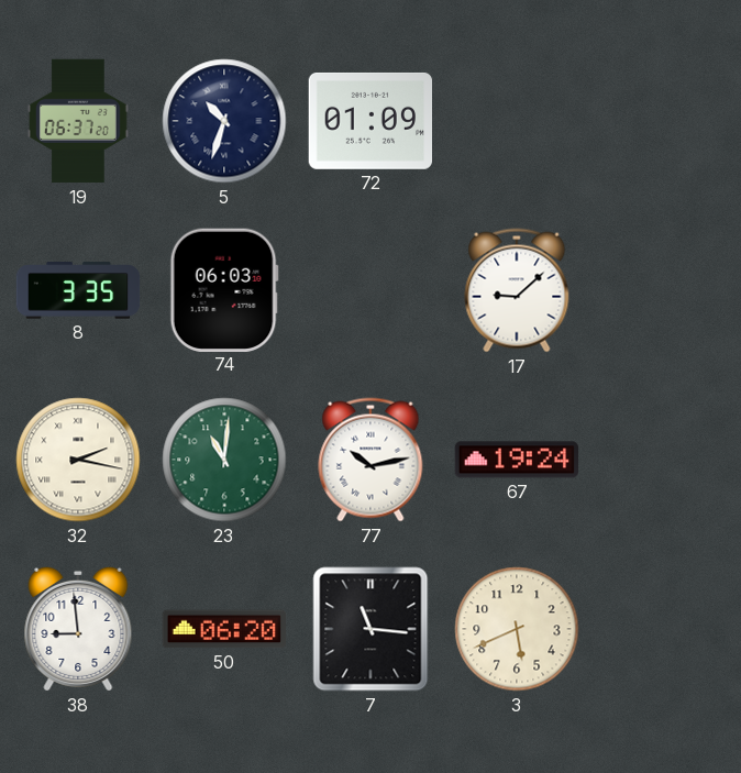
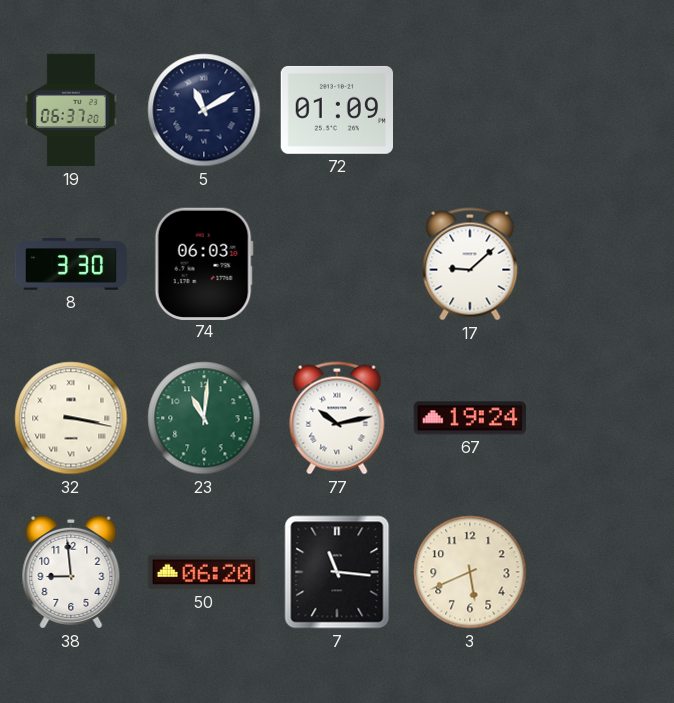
5: 10:33 -> 11:10
8: 3:35 -> 3:30
32: 2:17 -> 3:17
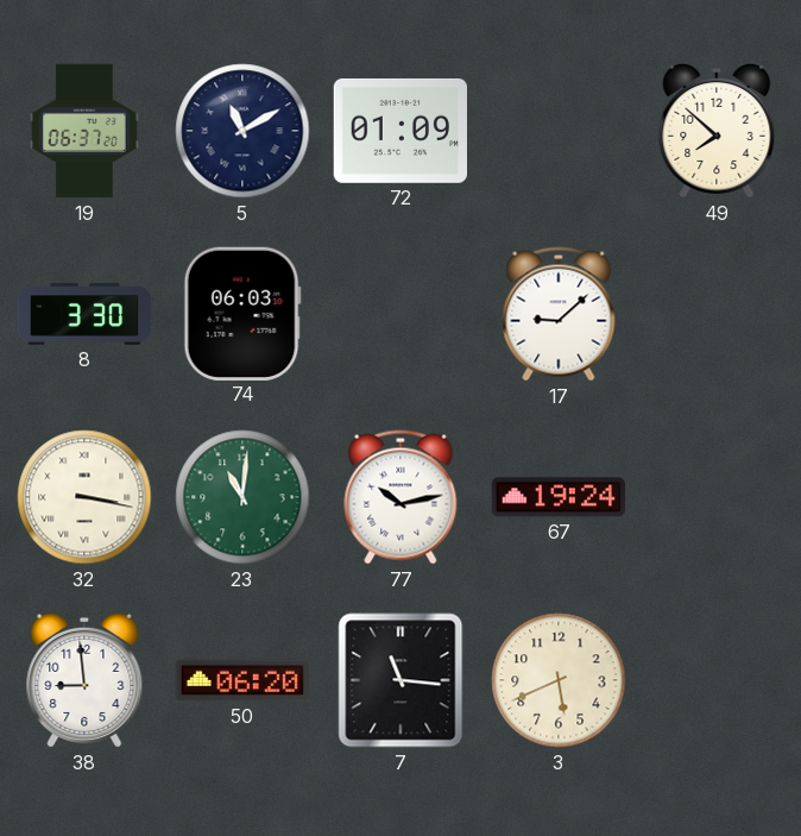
49: none -> 7:52
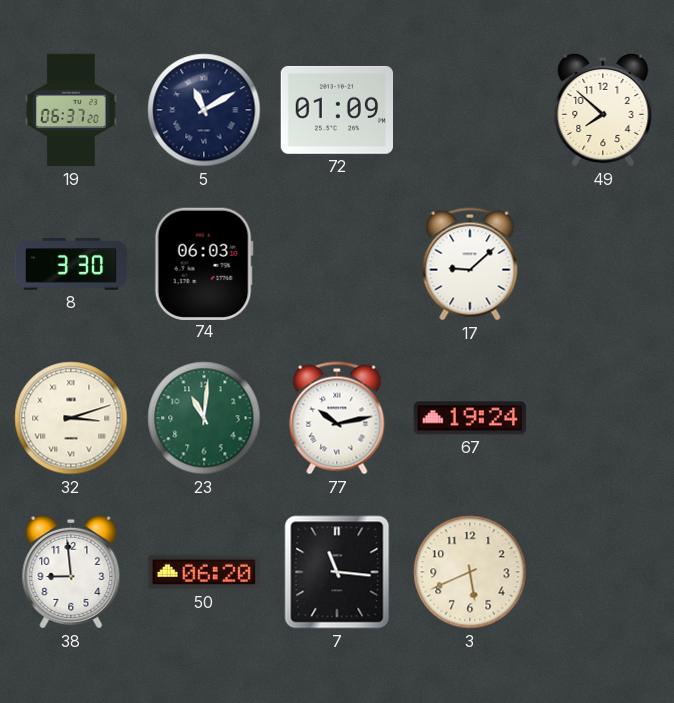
32: 3:17 -> 3:12
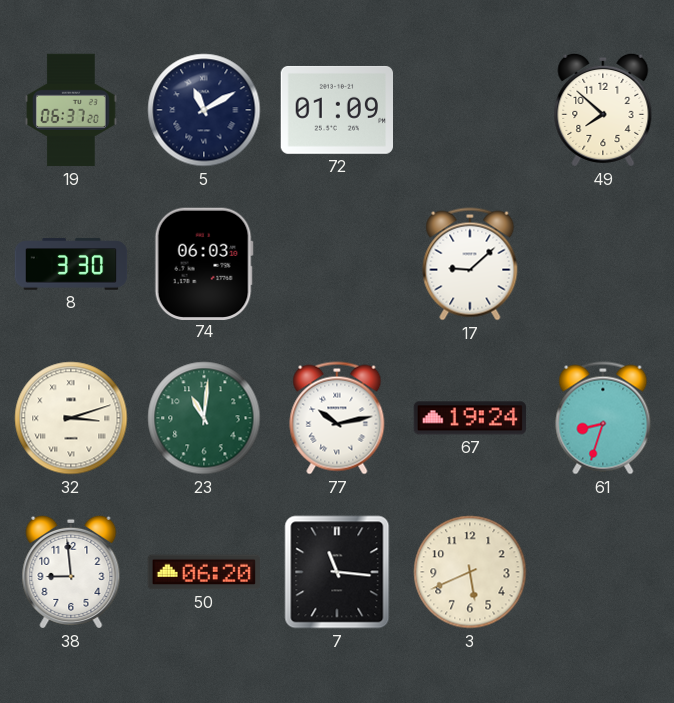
61: none -> 8:33
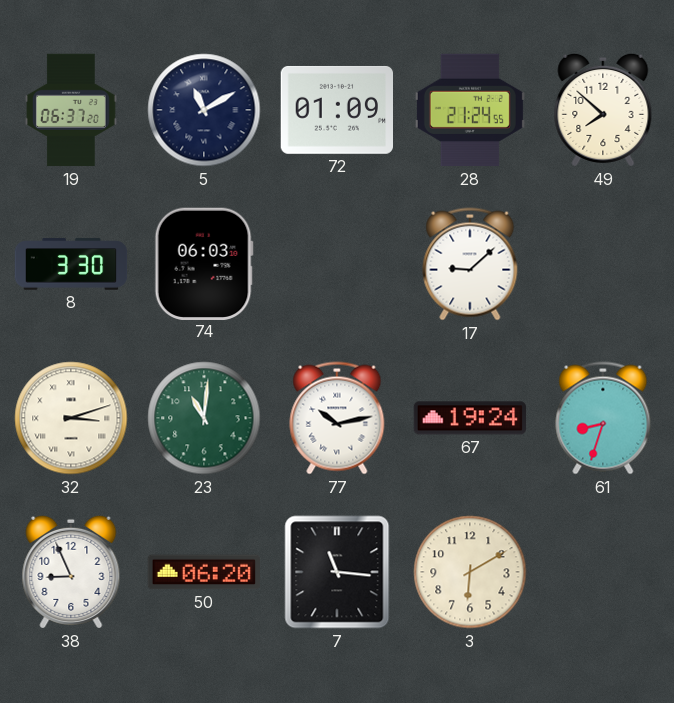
28: none -> 21:24
38: 8:59 -> 8:56
3: 5:41 -> 6:10
